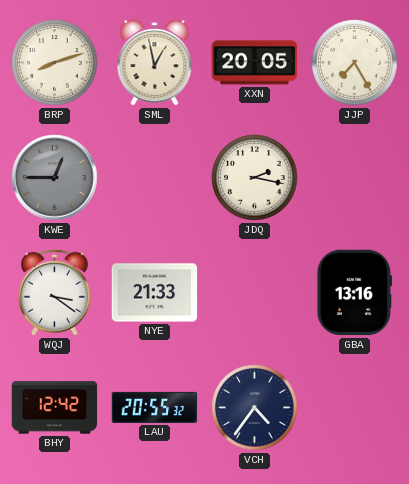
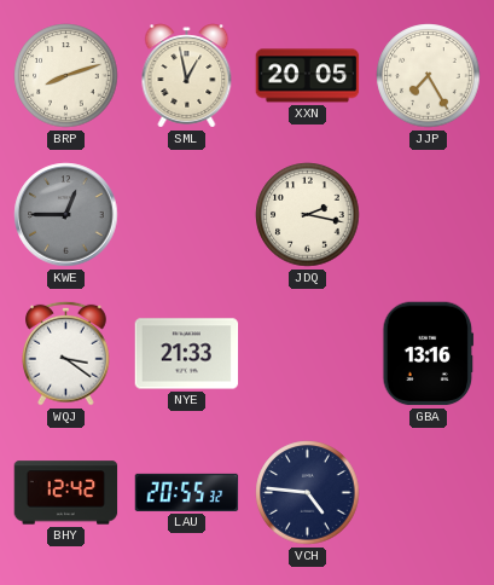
VCH: 4:36 -> 4:46
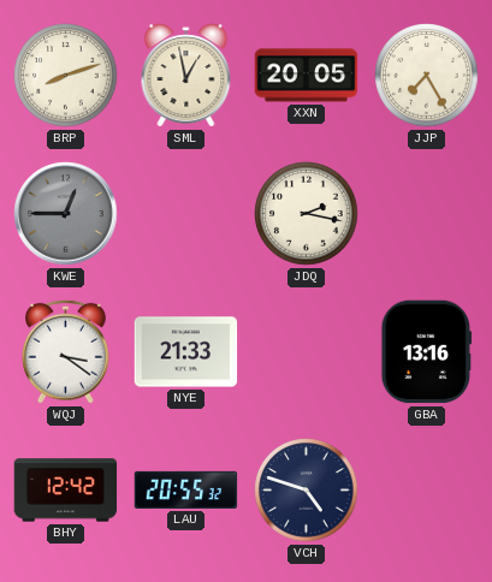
VCH: 4:46 -> 4:48
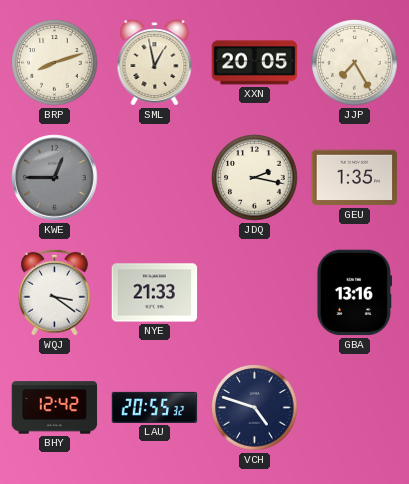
GEU: none -> 1:35
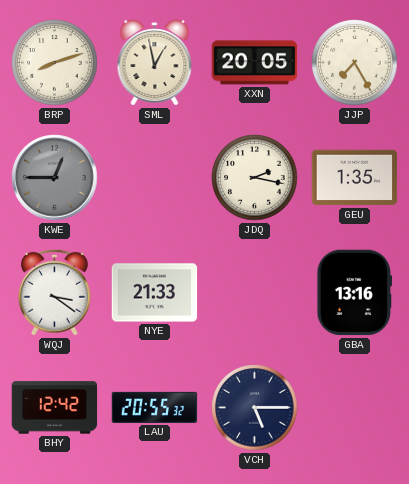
VCH: 4:48 -> 5:15
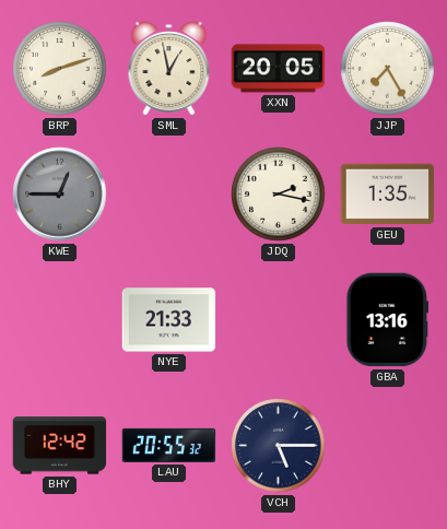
WQJ: 3:21 -> none
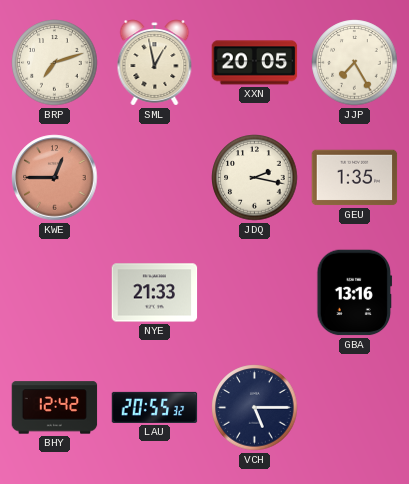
BRP: 8:12 -> 7:12
KWE dial: grey -> salmon
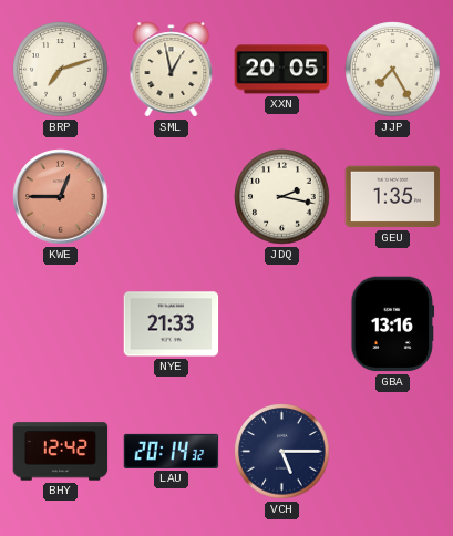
LAU: 20:55 -> 20:14
